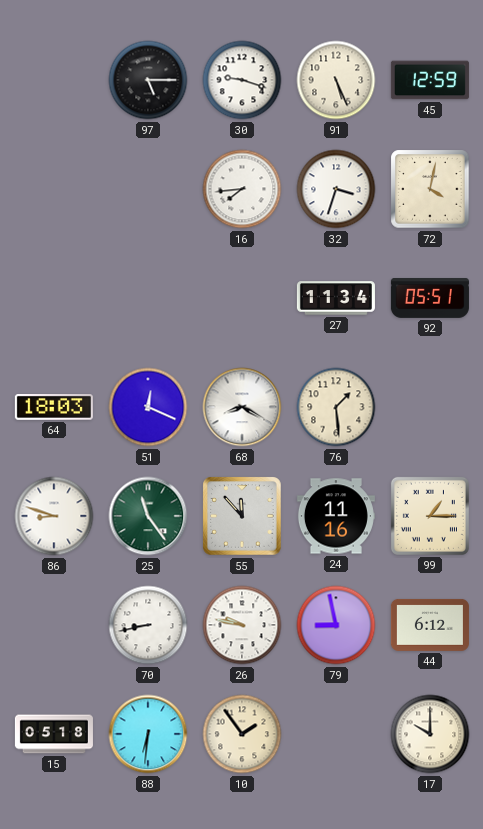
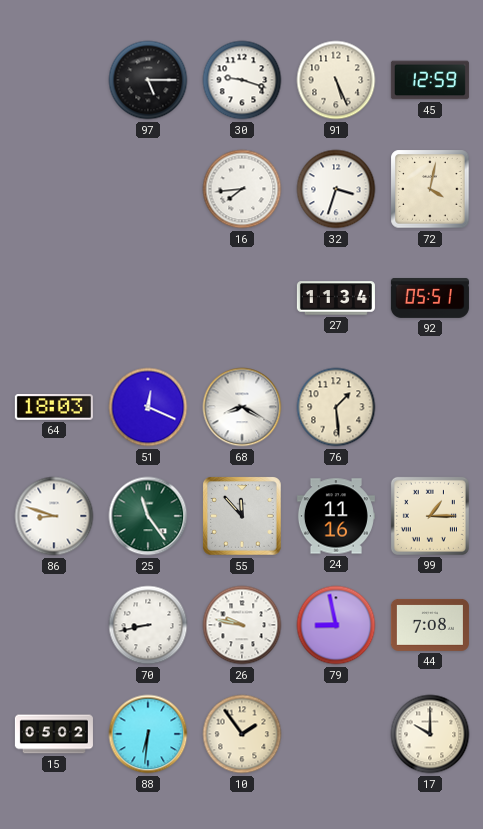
44: 6:12 -> 7:08
15: 05:18 -> 05:02
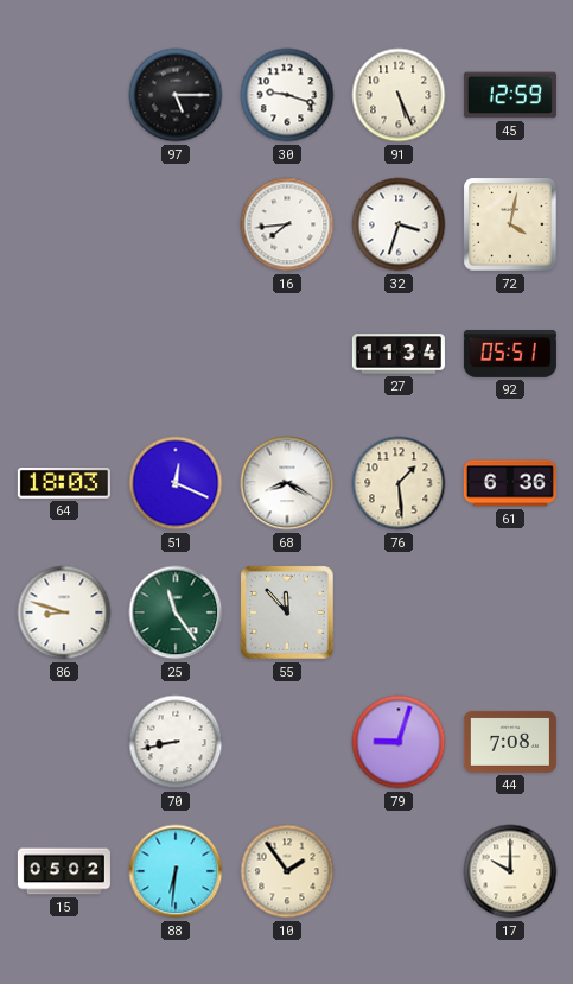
61: none -> 6:36
24: 11:16 -> none
99: 1:15 -> none
26: 9:47 -> none
79: 8:58 -> 9:03
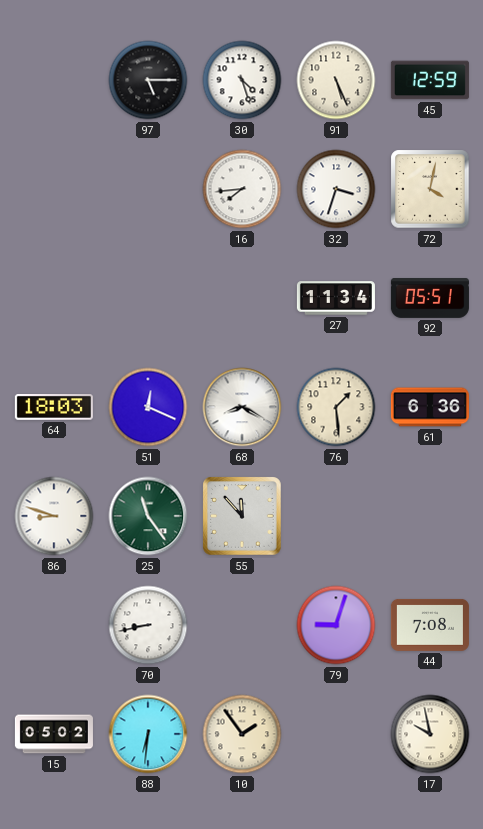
30: 9:18 -> 4:27
17: 10:00 -> 9:58
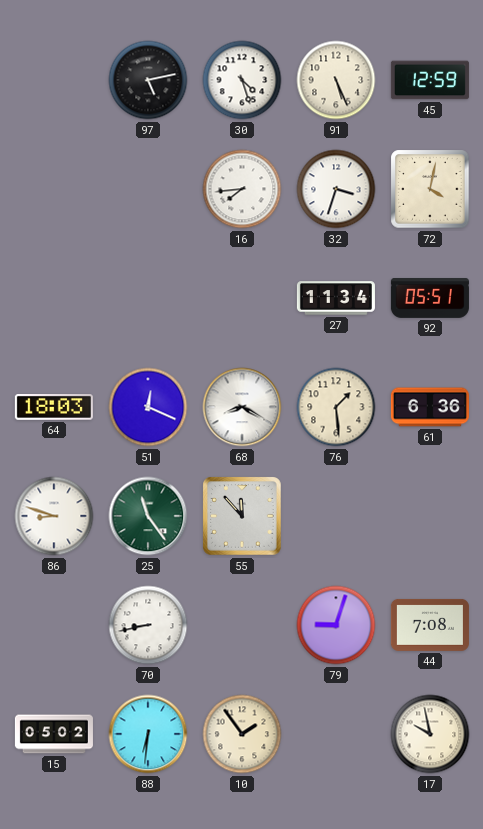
97: 5:15 -> 5:13
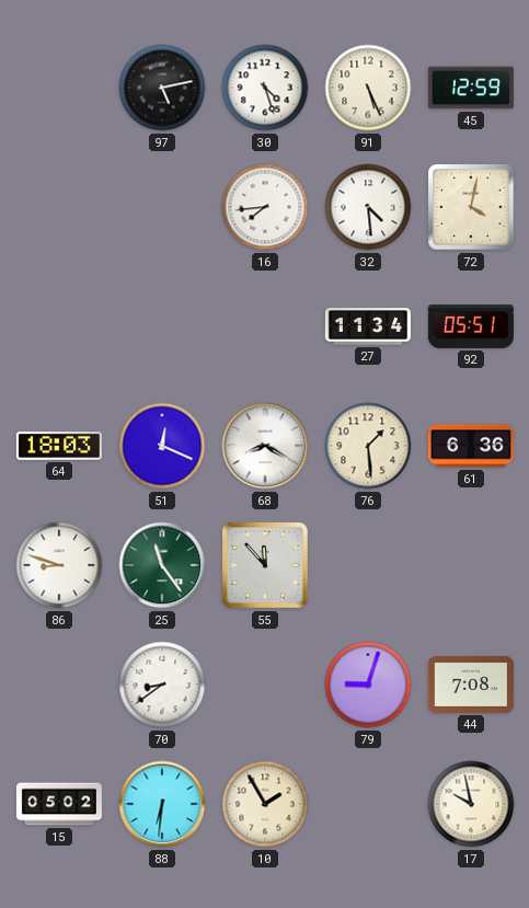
32: 3:33 -> 4:29
70: 8:43 -> 8:39
10: 1:54 -> 1:55
